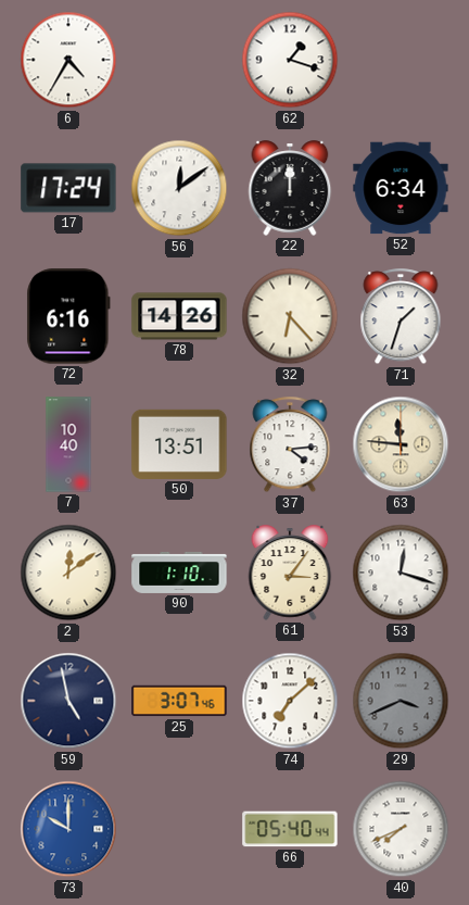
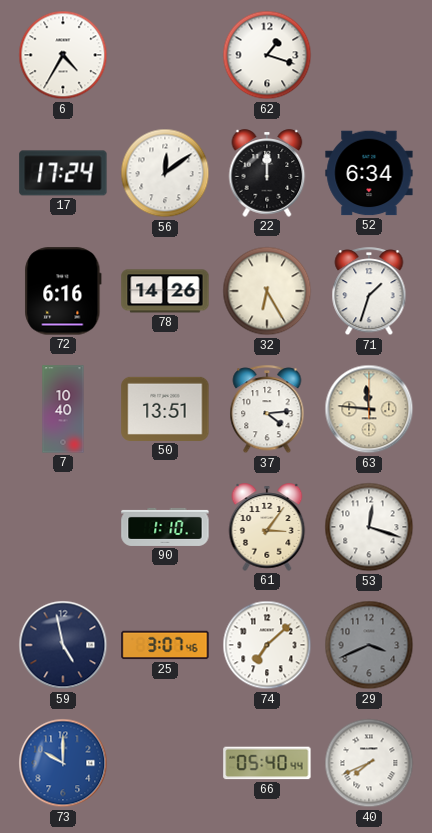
32: 6:23 -> 6:25
2: 12:09 -> none
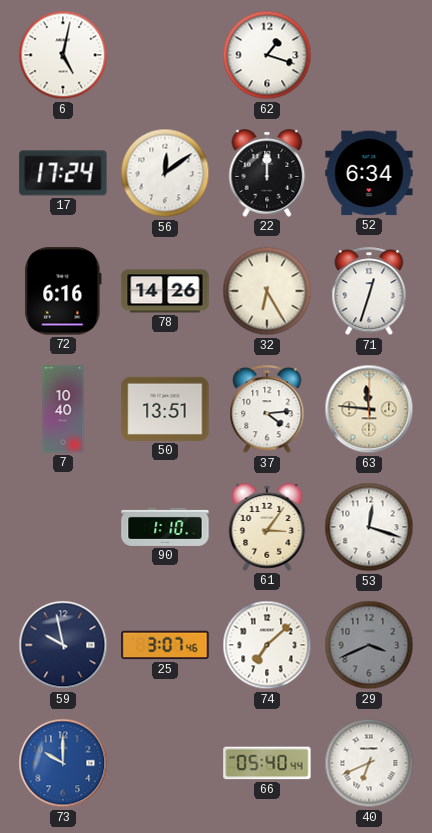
6: 4:35 -> 5:02
71: 1:33 -> 12:33
59: 4:58 -> 9:58
40: 7:41 -> 6:41
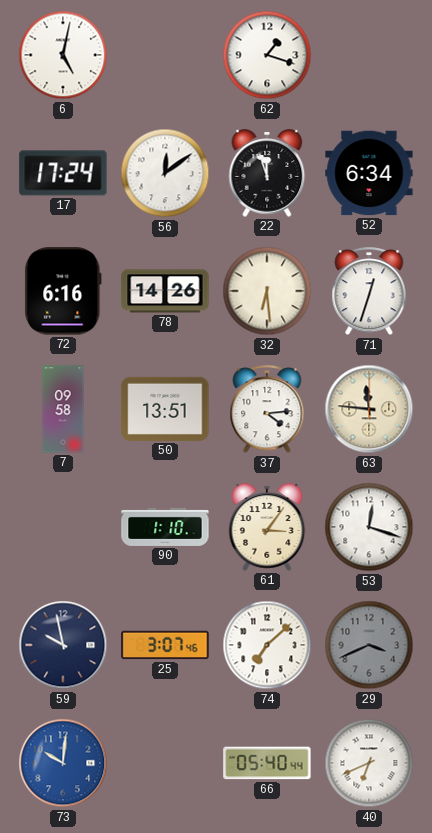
22: 12:00 -> 11:57
32: 6:25 -> 6:29
7: 10:40 -> 09:58
73: 10:00 -> 10:01
